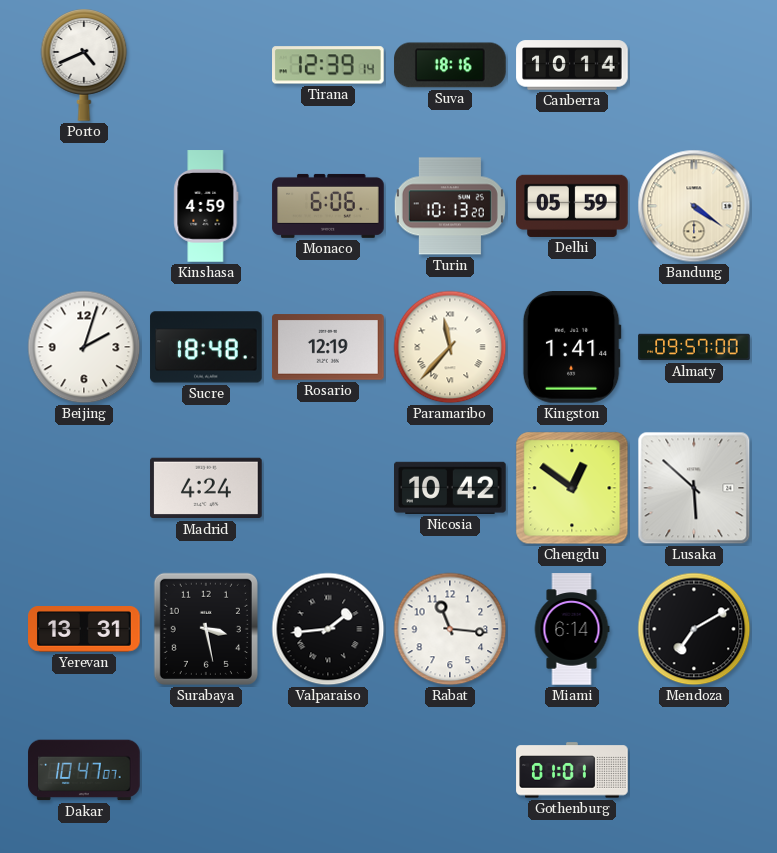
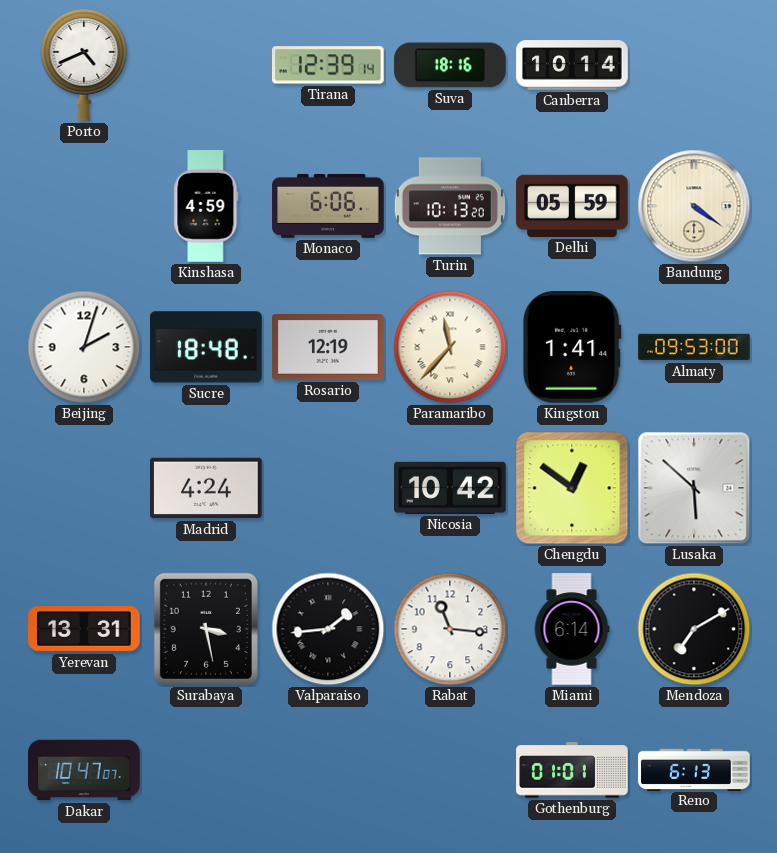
Almaty: 09:57 -> 09:53
Reno: none -> 6:13
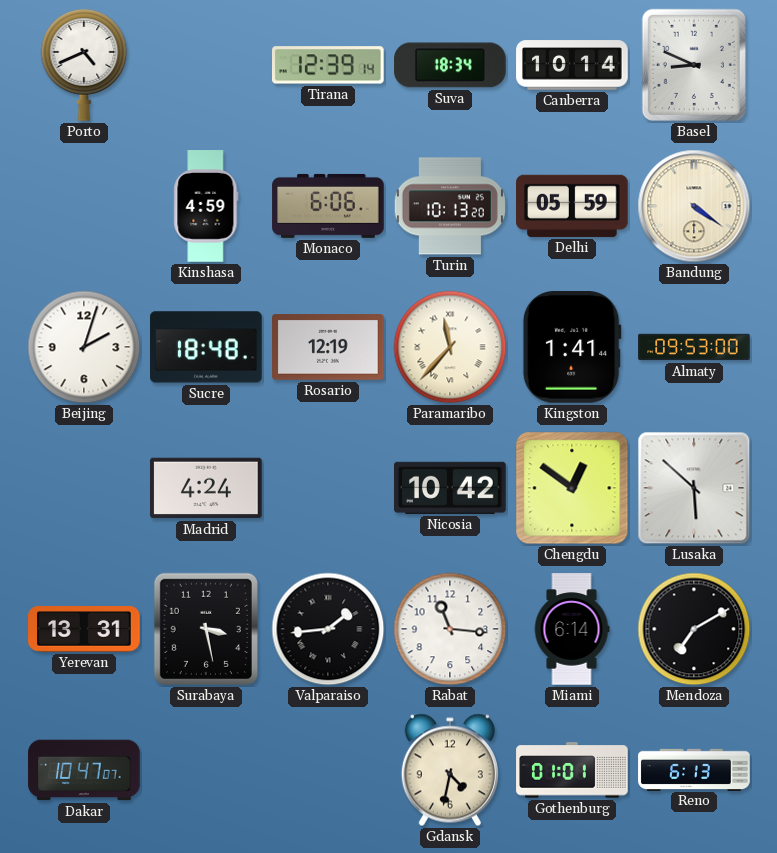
Suva: 18:16 -> 18:34
Basel: none -> 8:49
Gdansk: none -> 4:32
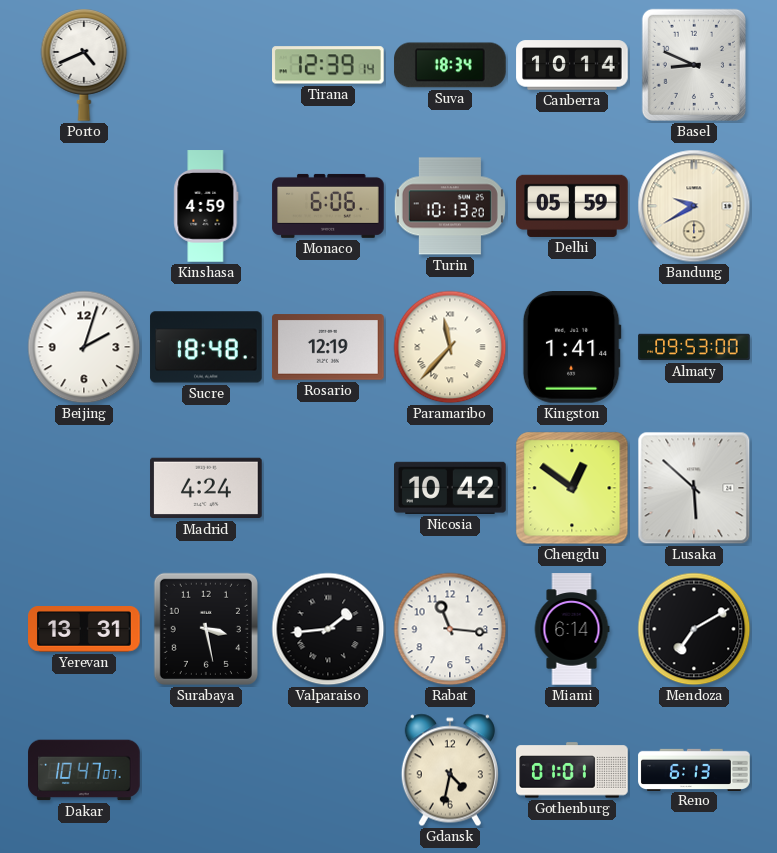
Bandung: 4:21 -> 9:40
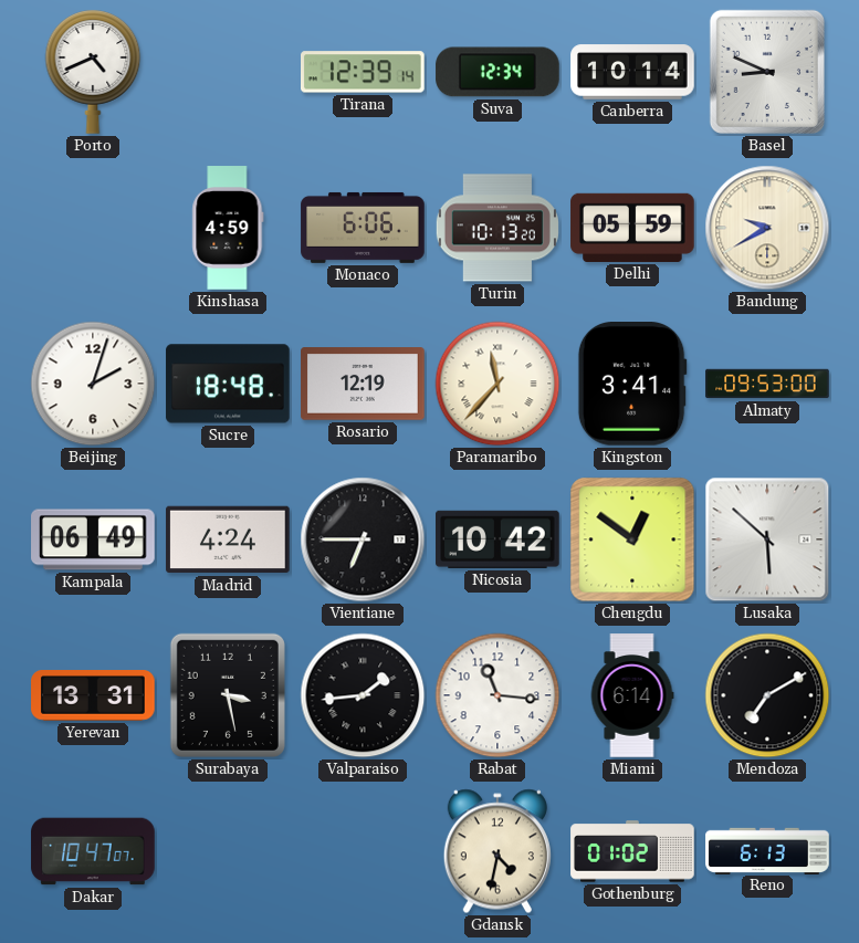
Suva: 18:34 -> 12:34
Kingston: 1:41 -> 3:41
Kampala: none -> 06:49
Vientiane: none -> 6:45
Gothenburg: 01:01 -> 01:02
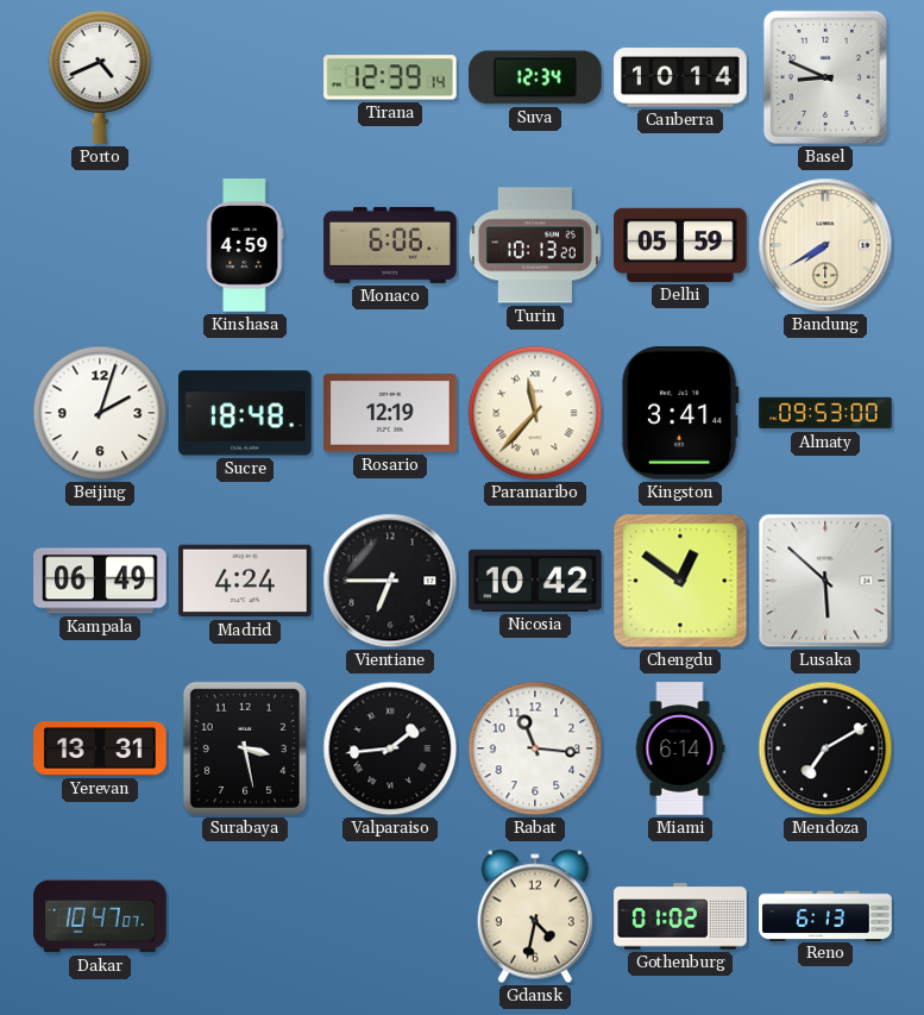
Bandung: 9:40 -> 7:40
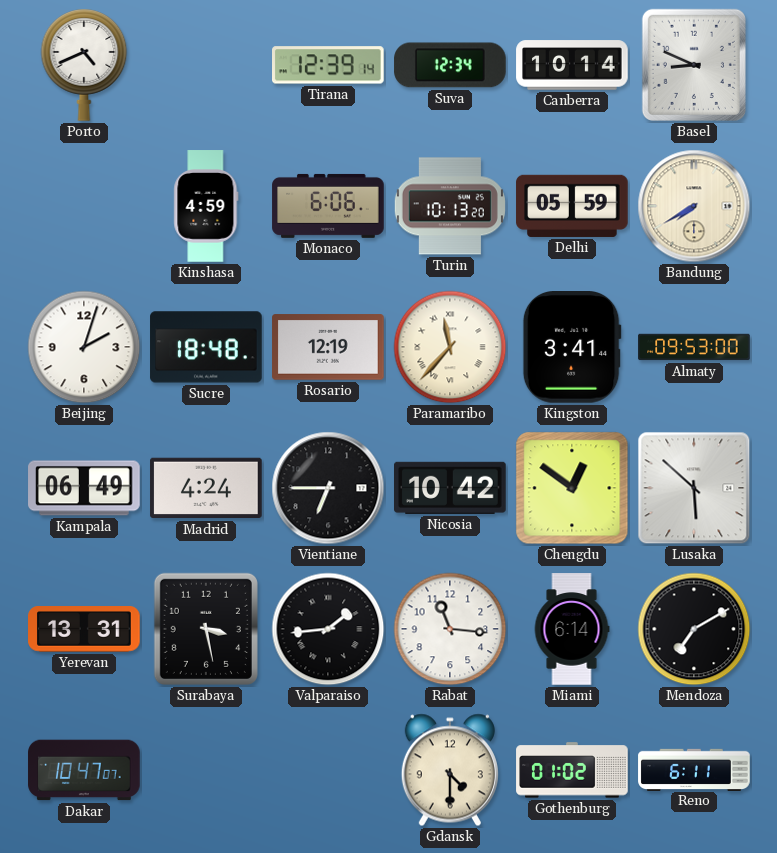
Gdansk: 4:32 -> 4:30
Reno: 6:13 -> 6:11
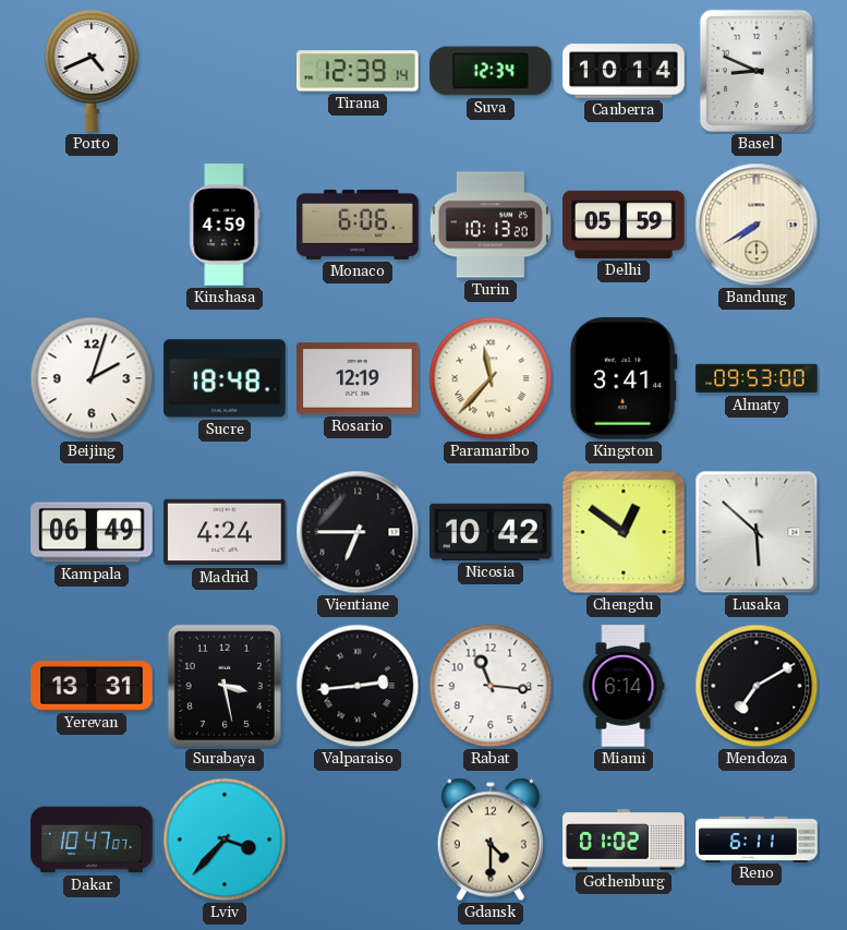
Valparaiso: 1:44 -> 2:44
Lviv: none -> 3:37
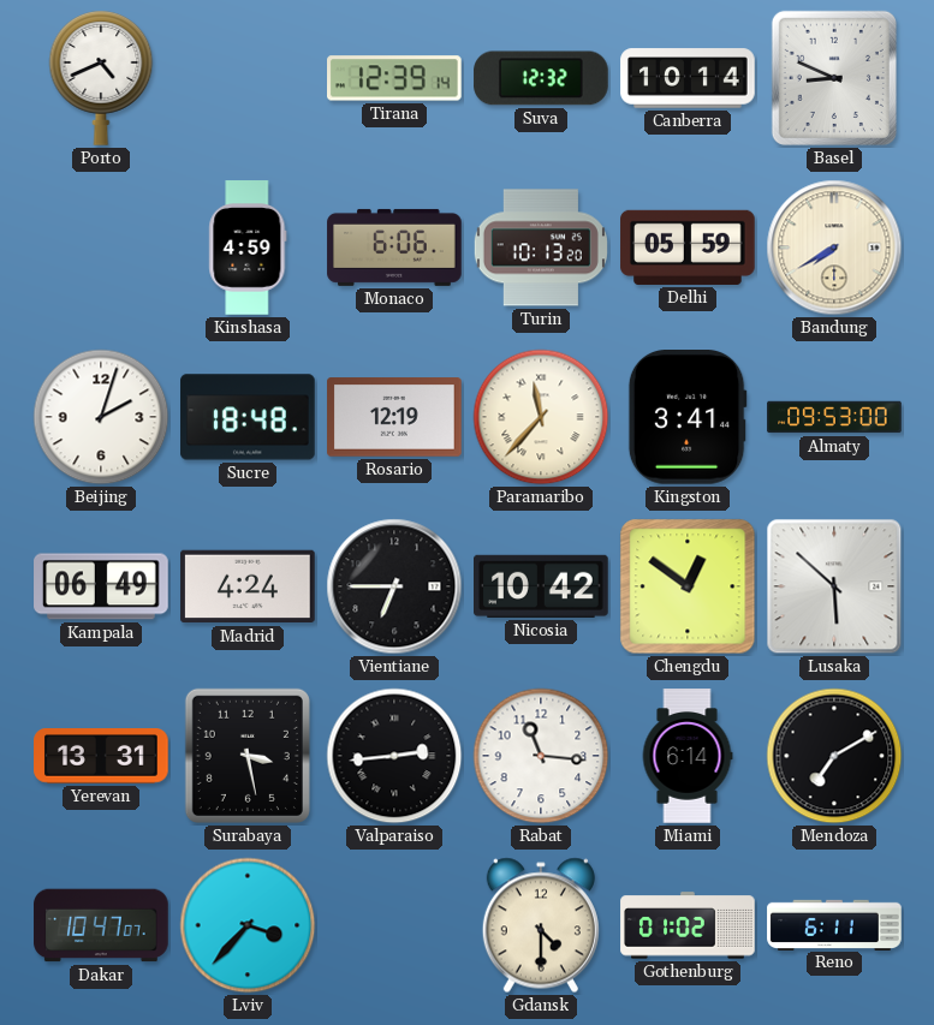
Suva: 12:34 -> 12:32
